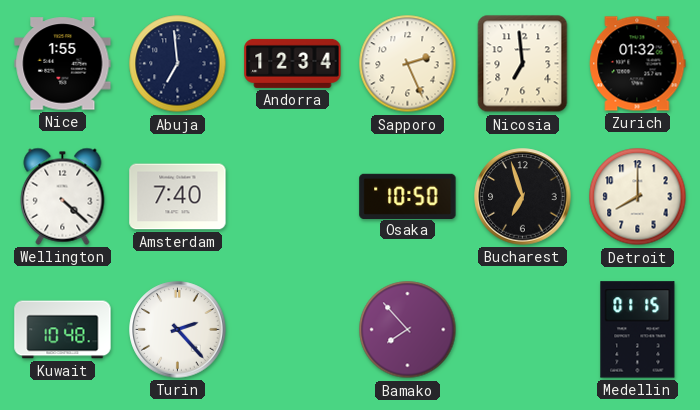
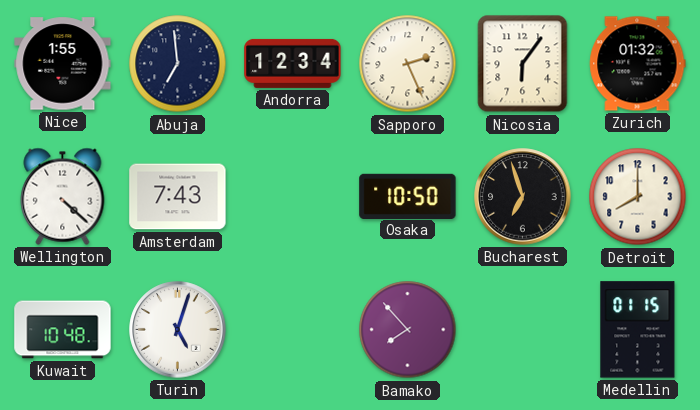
Nicosia: 6:59 -> 6:06
Amsterdam: 7:40 -> 7:43
Turin: 2:23 -> 5:03
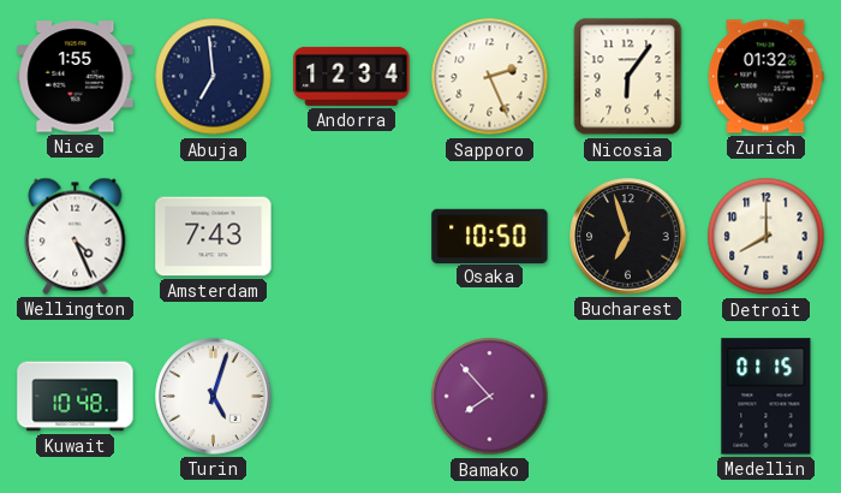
Wellington: 4:22 -> 4:26
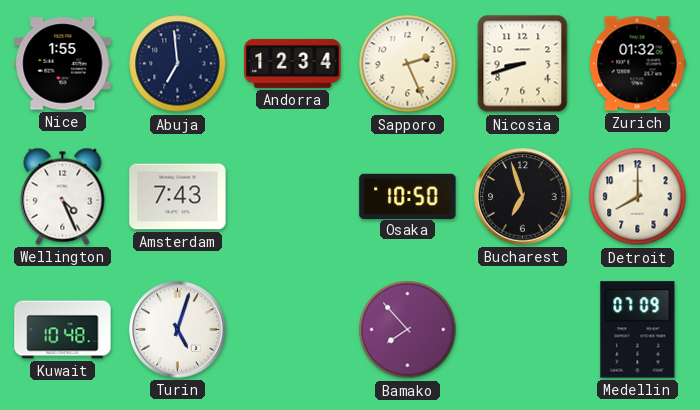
Nicosia: 6:06 -> 8:42
Medellin: 01:15 -> 07:09
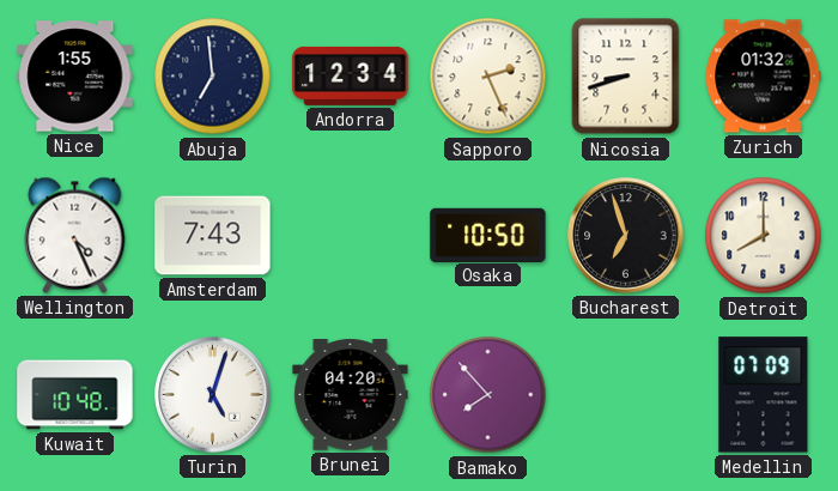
Brunei: none -> 04:20
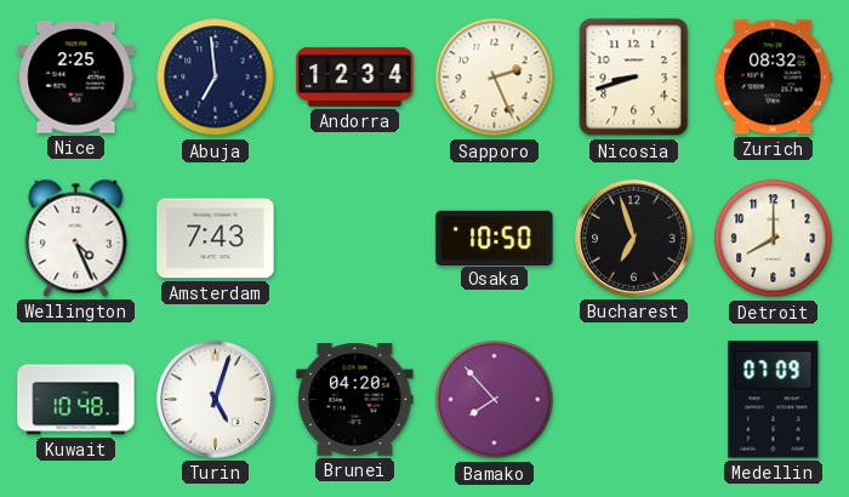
Nice: 1:55 -> 2:25
Zurich: 01:32 -> 08:32
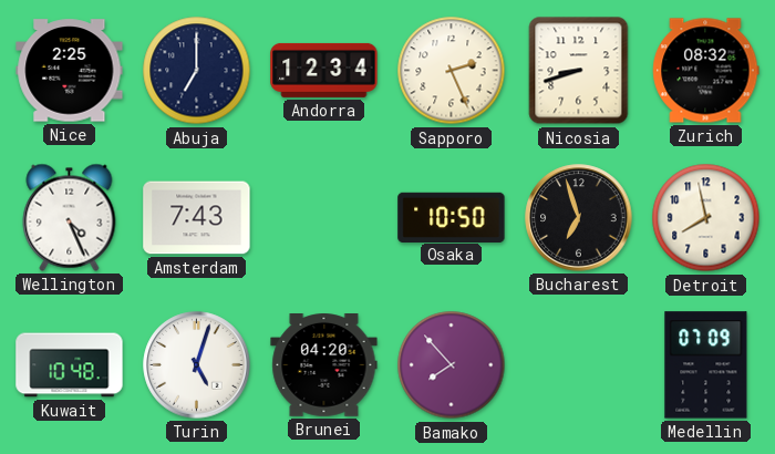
Abuja: 6:59 -> 7:00
Detroit: 8:00 -> 7:58
